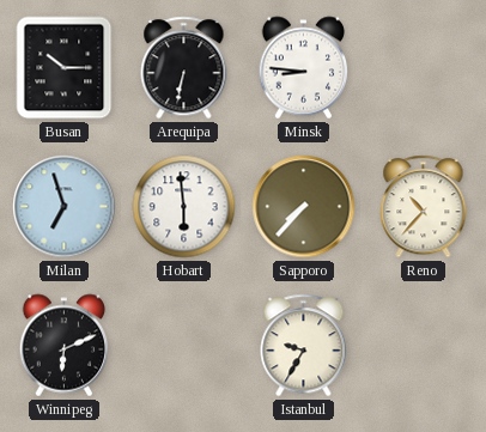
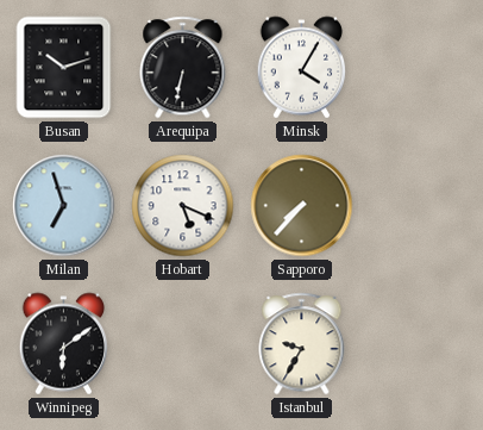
Busan: 10:15 -> 10:12
Minsk: 8:46 -> 4:05
Hobart: 5:59 -> 5:19
Reno: 10:37 -> none
Winnipeg: 6:11 -> 6:09
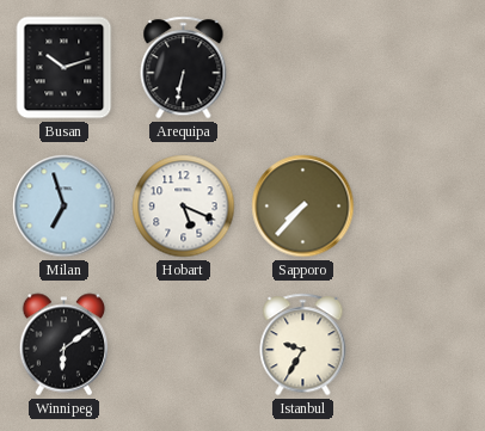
Minsk: 4:05 -> none
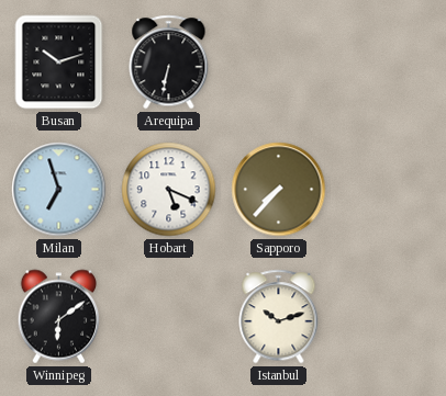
Istanbul: 9:35 -> 10:12
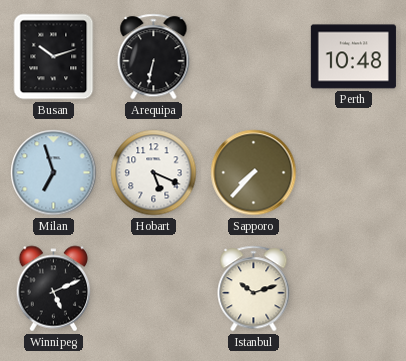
Perth: none -> 10:48
Winnipeg: 6:09 -> 5:11
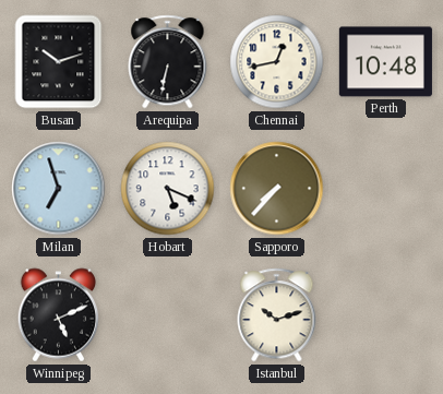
Chennai: none -> 12:43
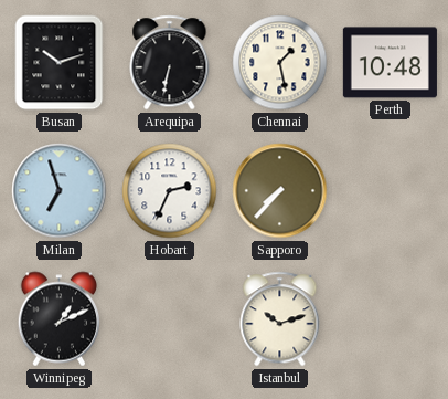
Chennai: 12:43 -> 1:28
Hobart: 5:19 -> 2:34
Winnipeg: 5:11 -> 1:11
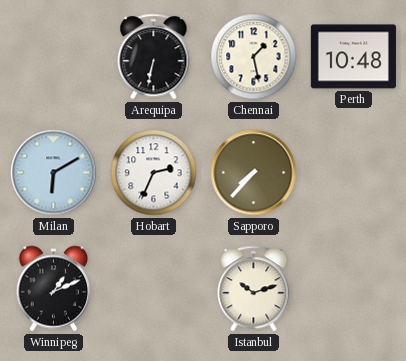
Busan: 10:12 -> none
Milan: 6:57 -> 6:10
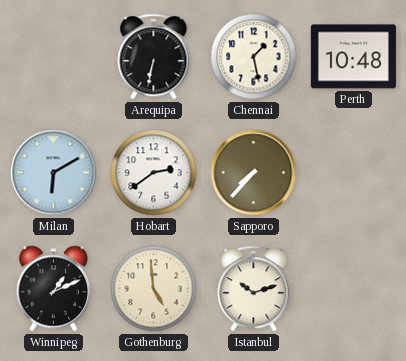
Hobart: 2:34 -> 2:39
Gothenburg: none -> 4:59
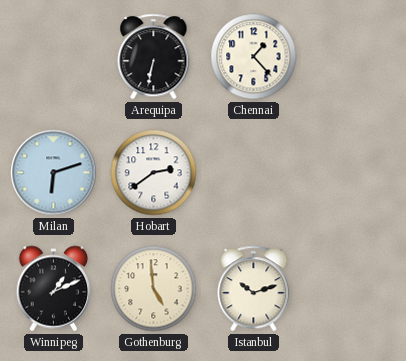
Chennai: 1:28 -> 1:23
Perth: 10:48 -> none
Milan: 6:10 -> 6:12
Sapporo: 7:37 -> none
